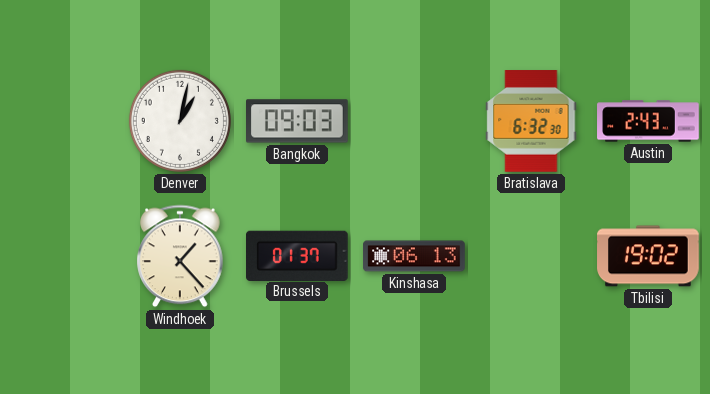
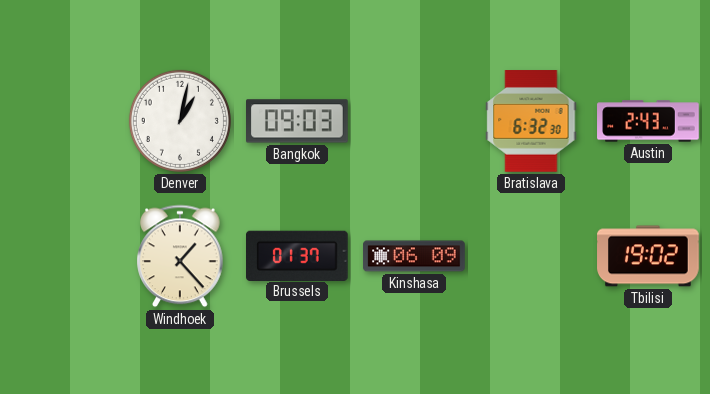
Kinshasa: 06:13 -> 06:09
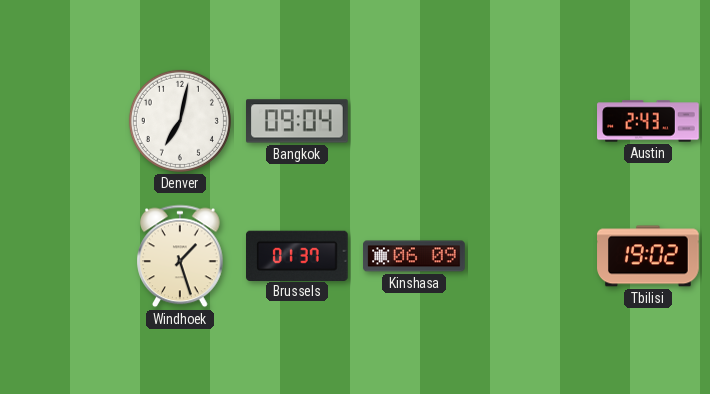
Denver: 1:02 -> 7:02
Bangkok: 09:03 -> 09:04
Bratislava: 6:32 -> none
Windhoek: 1:23 -> 1:27
